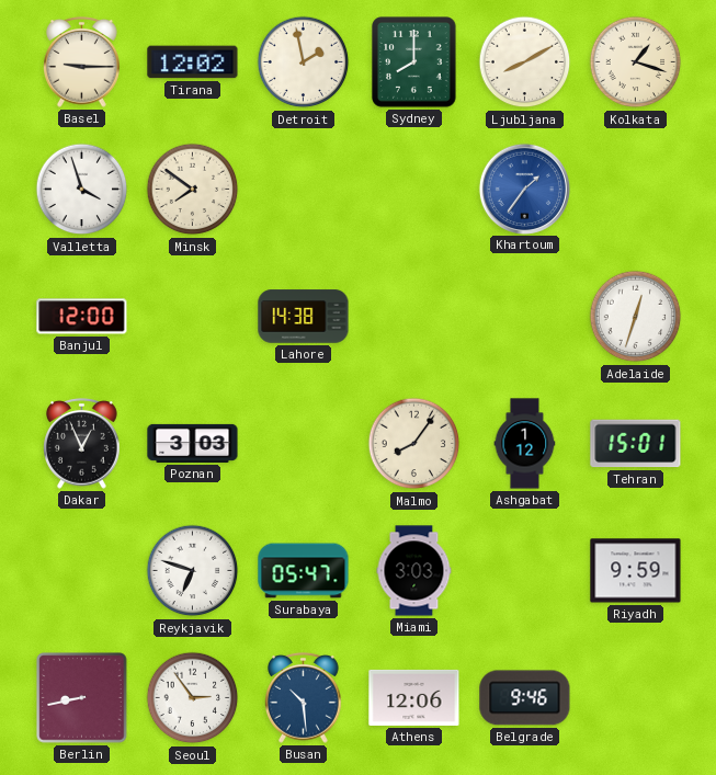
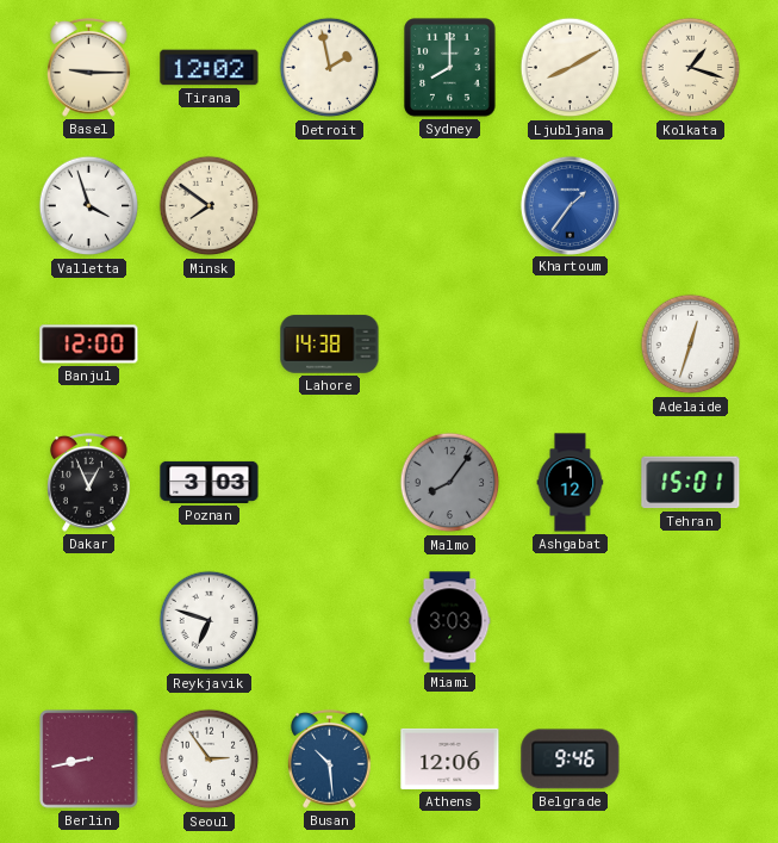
Malmo dial: cream -> grey
Surabaya: 05:47 -> none
Riyadh: 9:59 -> none
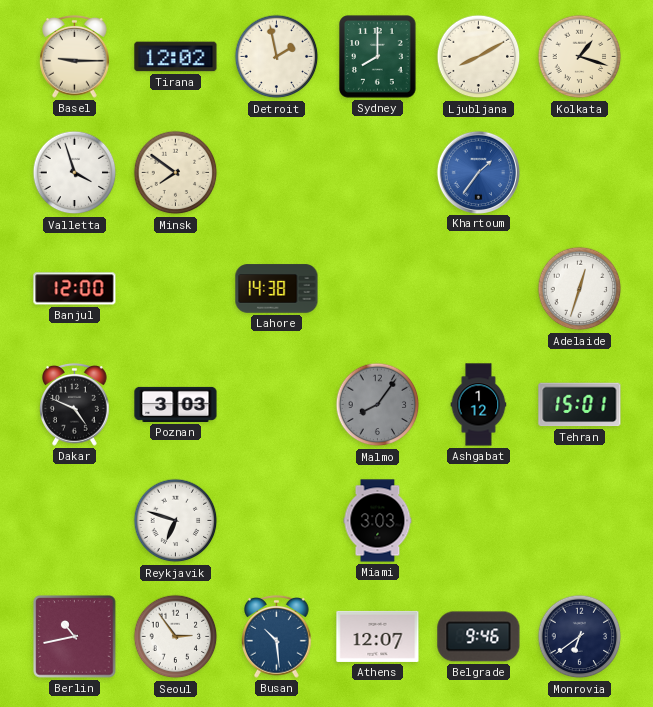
Dakar: 12:56 -> 4:49
Berlin: 8:43 -> 10:43
Athens: 12:06 -> 12:07
Monrovia: none -> 6:39
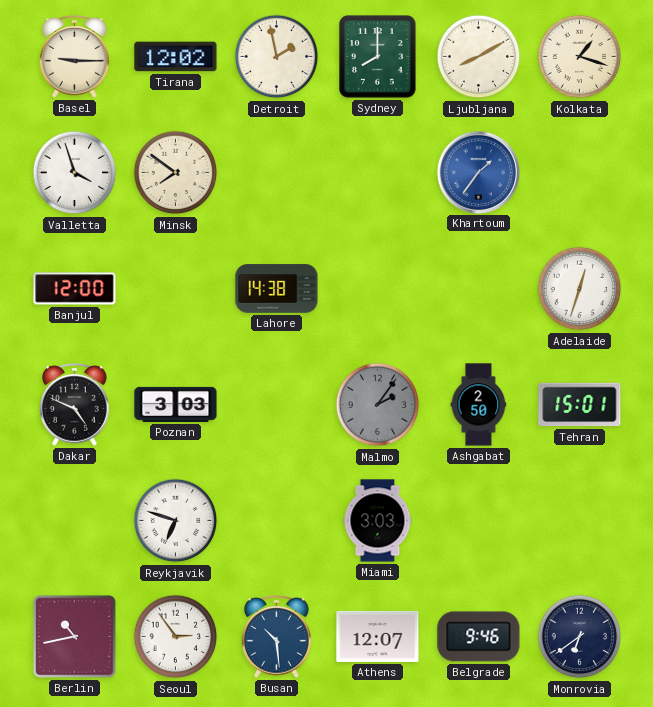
Malmo: 8:06 -> 2:06
Ashgabat: 1:12 -> 2:50
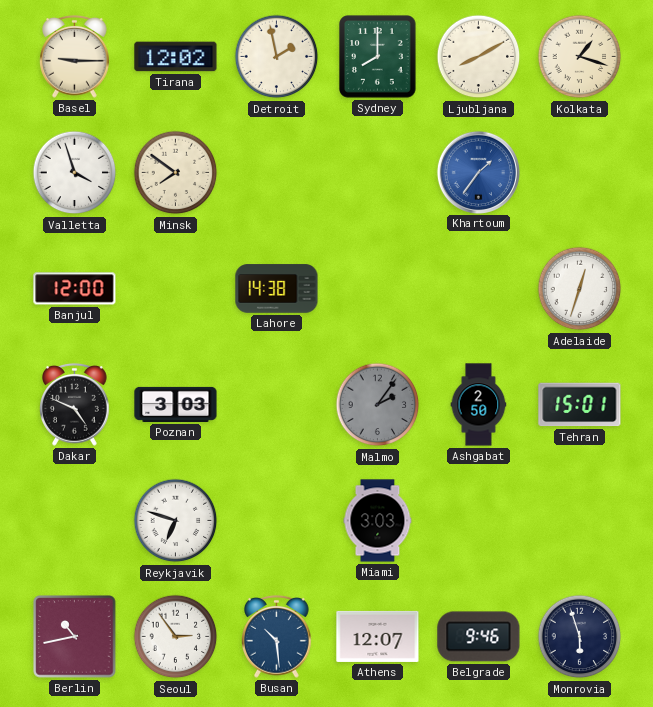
Monrovia: 6:39 -> 5:57
